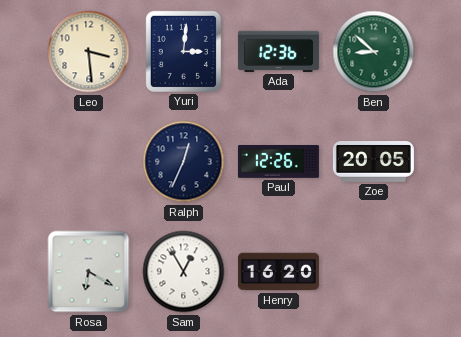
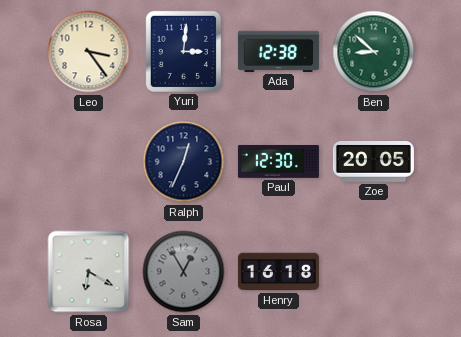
Leo: 3:29 -> 3:24
Ada: 12:36 -> 12:38
Paul: 12:26 -> 12:30
Sam dial: white -> grey
Henry: 16:20 -> 16:18
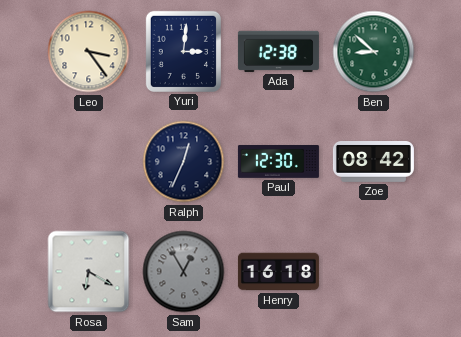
Zoe: 20:05 -> 08:42
